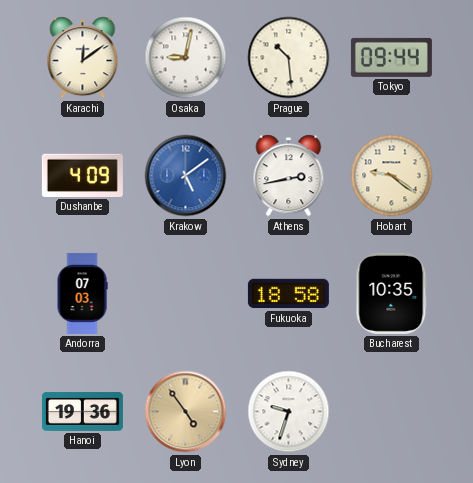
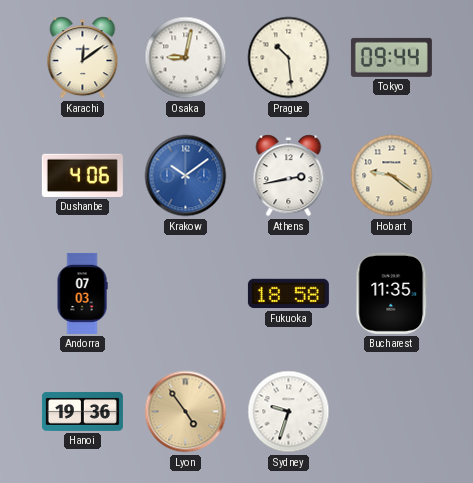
Dushanbe: 4:09 -> 4:06
Krakow: 5:09 -> 10:09
Bucharest: 10:35 -> 11:35
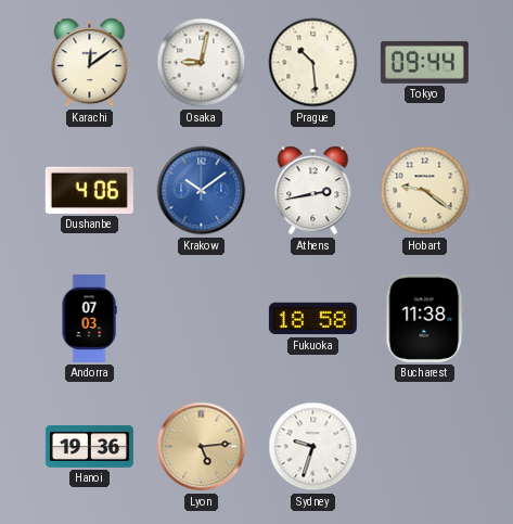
Bucharest: 11:35 -> 11:38
Lyon: 4:54 -> 5:14
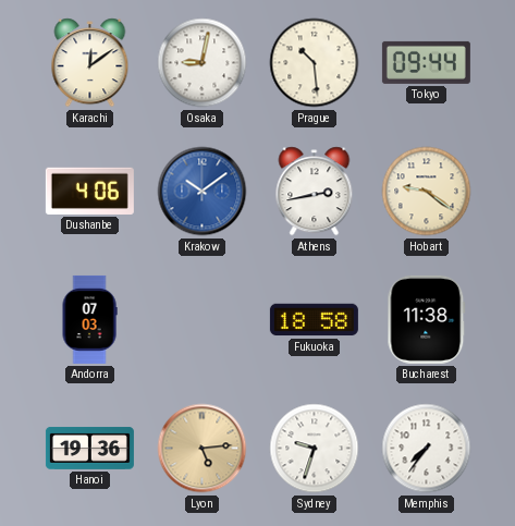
Memphis: none -> 7:36
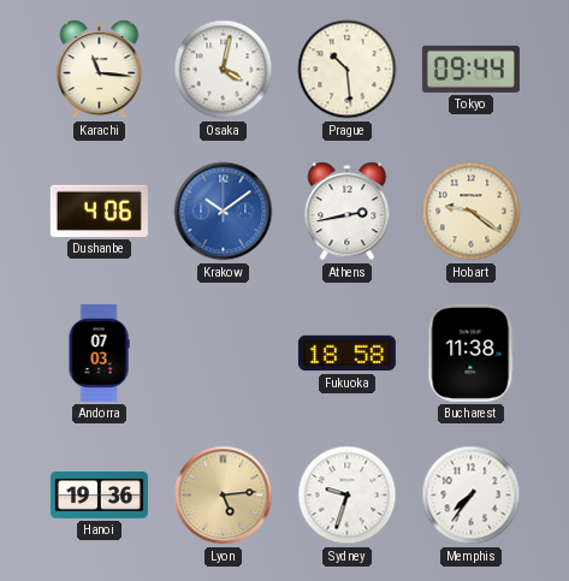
Karachi: 12:09 -> 11:16
Osaka: 9:02 -> 4:02
